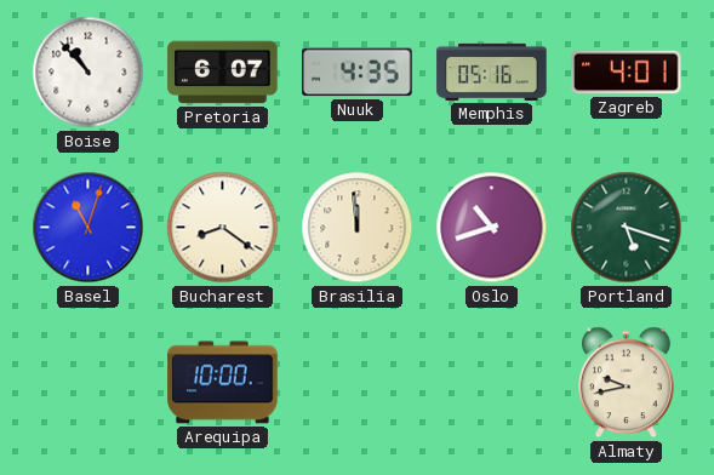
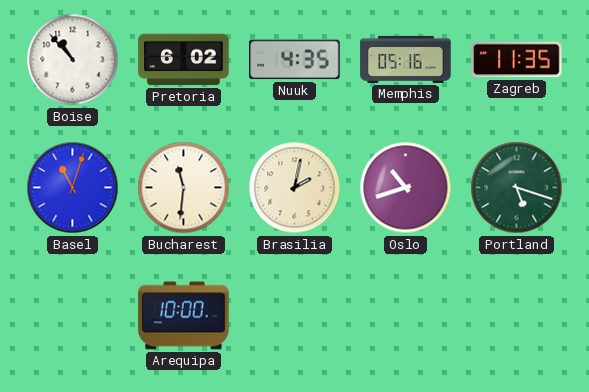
Pretoria: 6:07 -> 6:02
Zagreb: 4:01 -> 11:35
Bucharest: 8:21 -> 11:31
Brasilia: 11:59 -> 2:02
Almaty: 9:43 -> none
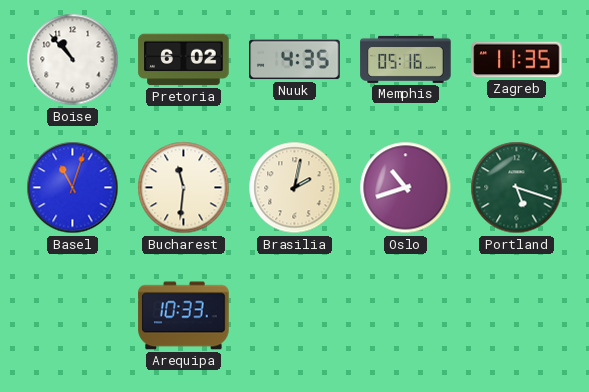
Arequipa: 10:00 -> 10:33
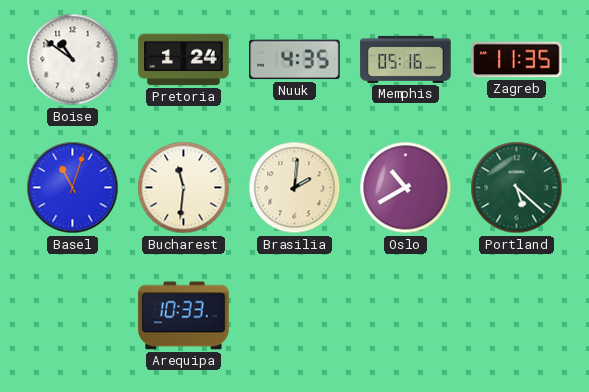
Boise: 10:53 -> 10:51
Pretoria: 6:02 -> 1:24
Brasilia: 2:02 -> 2:01
Oslo: 10:42 -> 10:40
Portland: 5:18 -> 5:22
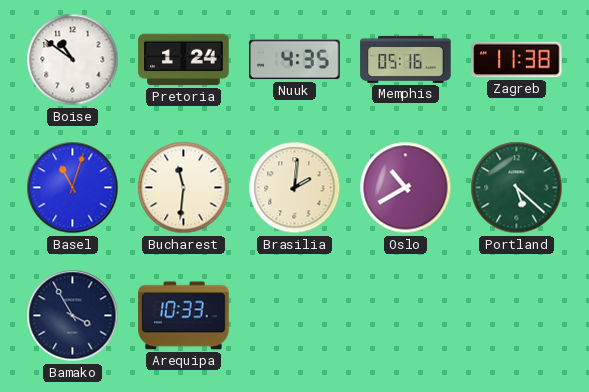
Zagreb: 11:35 -> 11:38
Bamako: none -> 3:55
